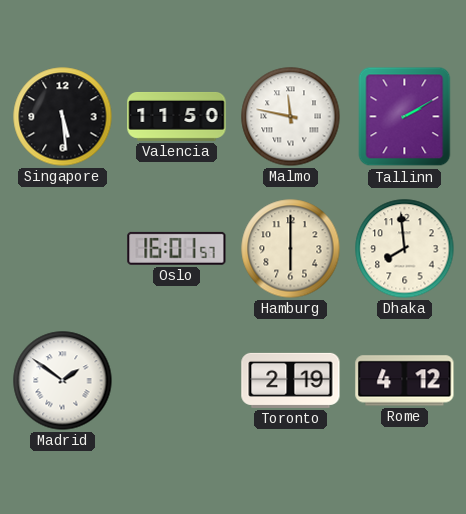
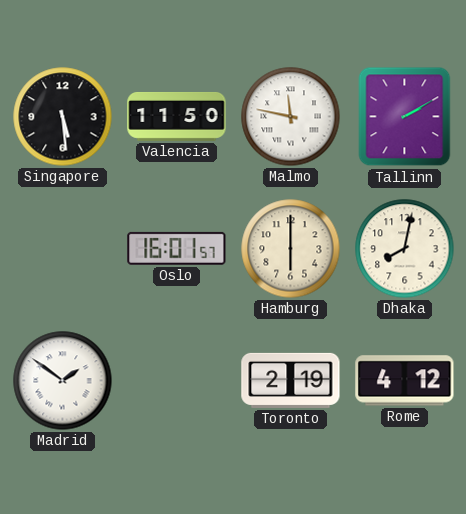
Dhaka: 7:59 -> 8:02
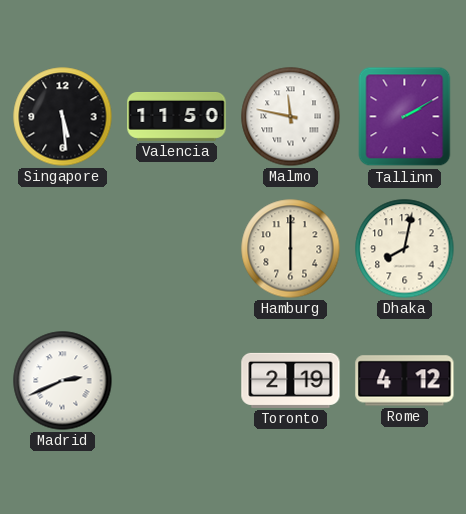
Oslo: 16:01 -> none
Madrid: 1:51 -> 2:41
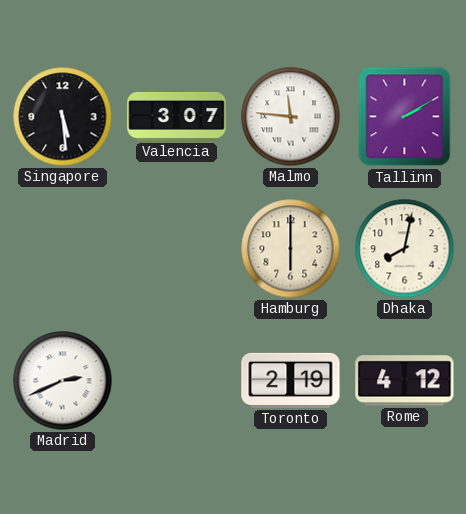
Valencia: 11:50 -> 3:07
Malmo: 11:47 -> 11:46
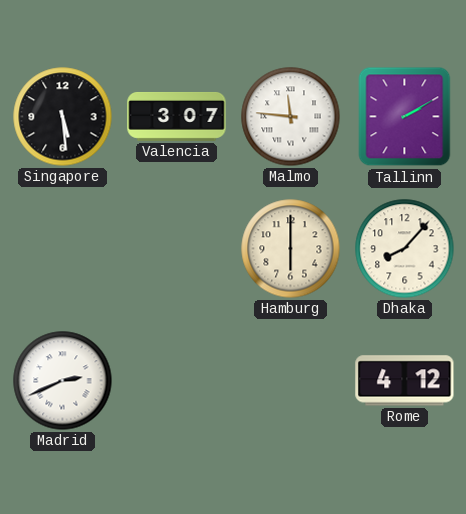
Dhaka: 8:02 -> 8:07
Toronto: 2:19 -> none
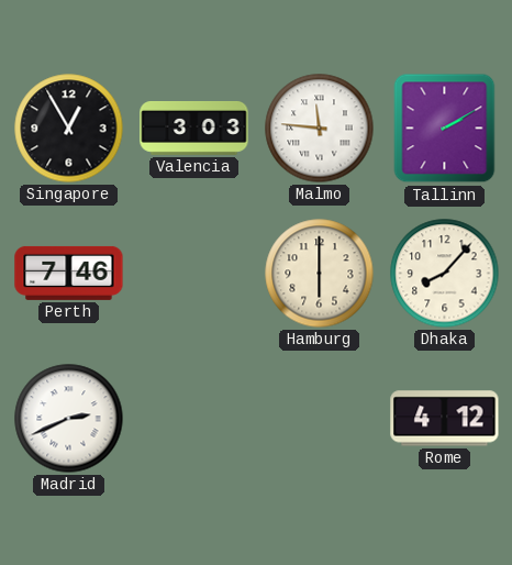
Singapore: 5:29 -> 12:55
Valencia: 3:07 -> 3:03
Perth: none -> 7:46
